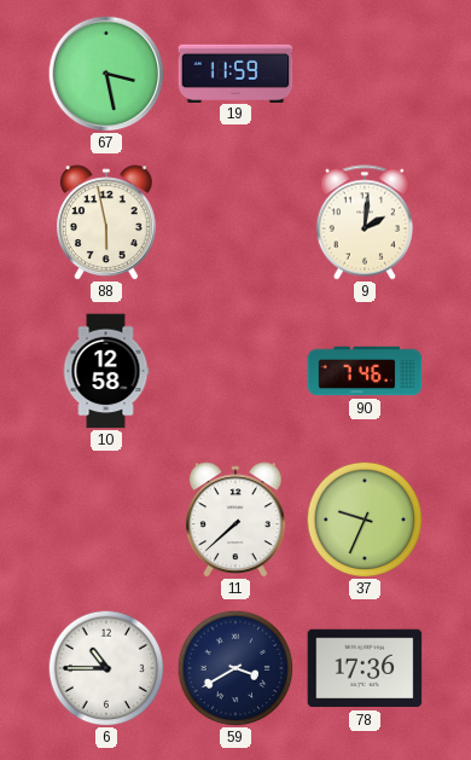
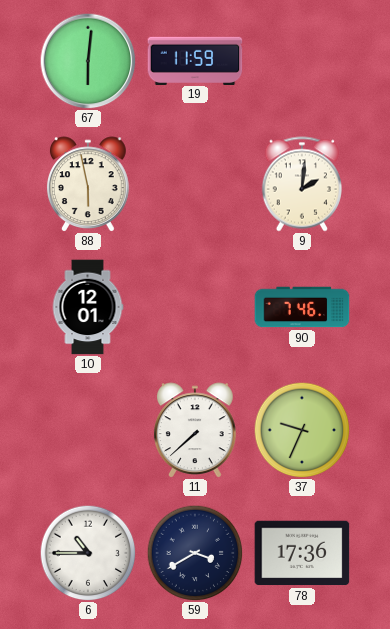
67: 3:28 -> 6:01
10: 12:58 -> 12:01
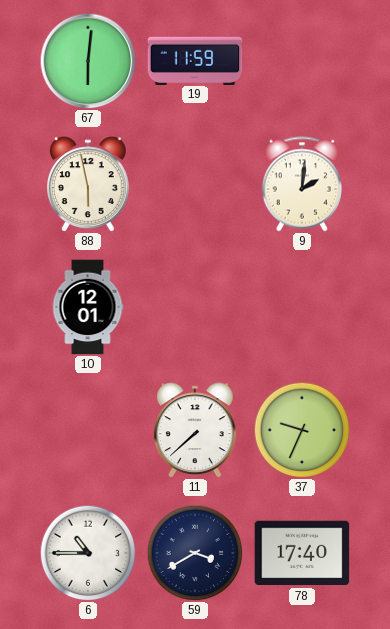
90: 7:46 -> none
78: 17:36 -> 17:40
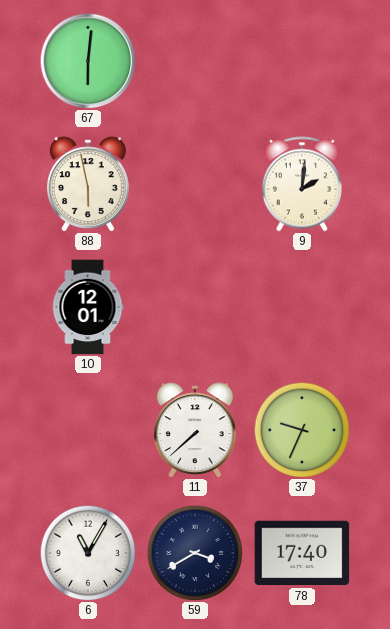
19: 11:59 -> none
6: 10:45 -> 11:05
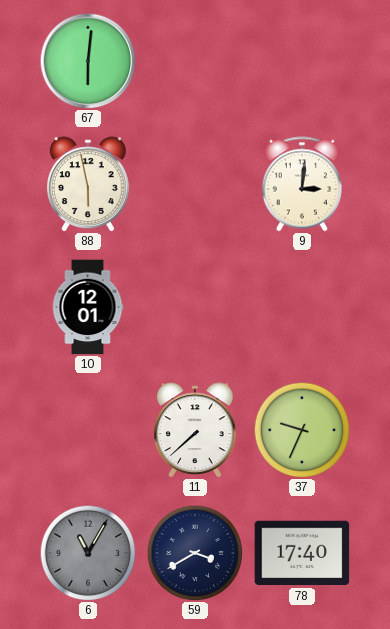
9: 2:01 -> 3:01
6 dial: white -> grey
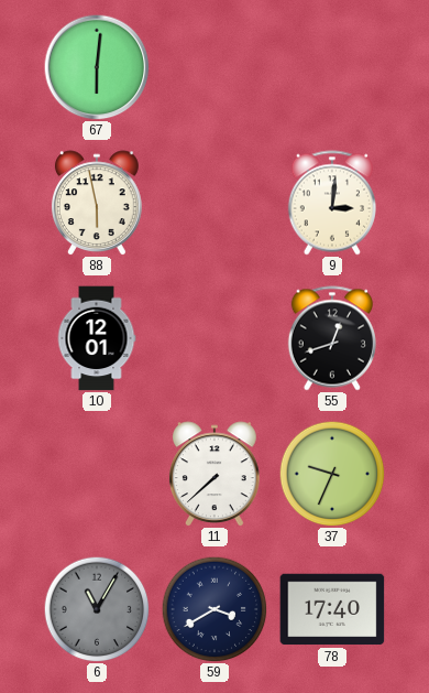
55: none -> 12:42
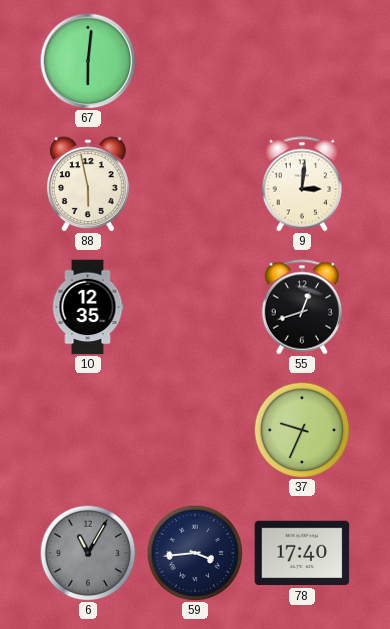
10: 12:01 -> 12:35
11: 7:38 -> none
59: 3:40 -> 3:44
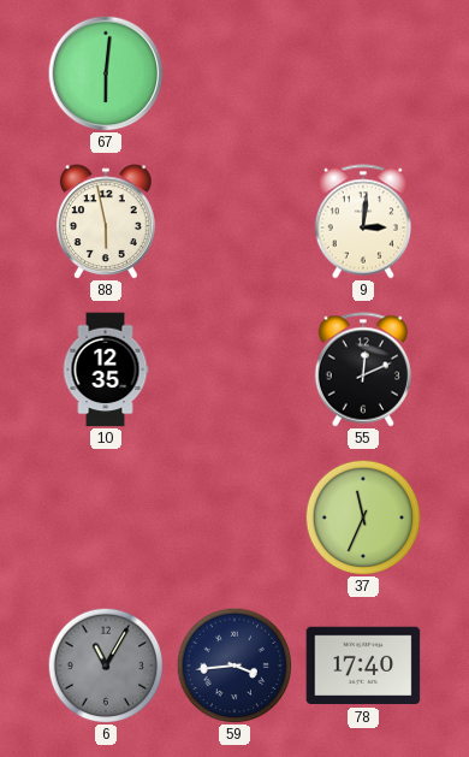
55: 12:42 -> 12:11
37: 9:34 -> 11:34
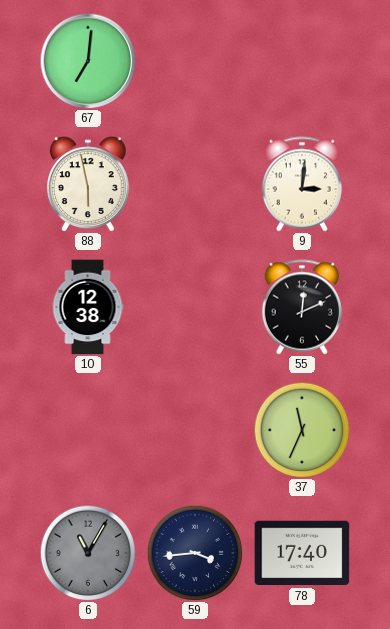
67: 6:01 -> 7:01
10: 12:35 -> 12:38
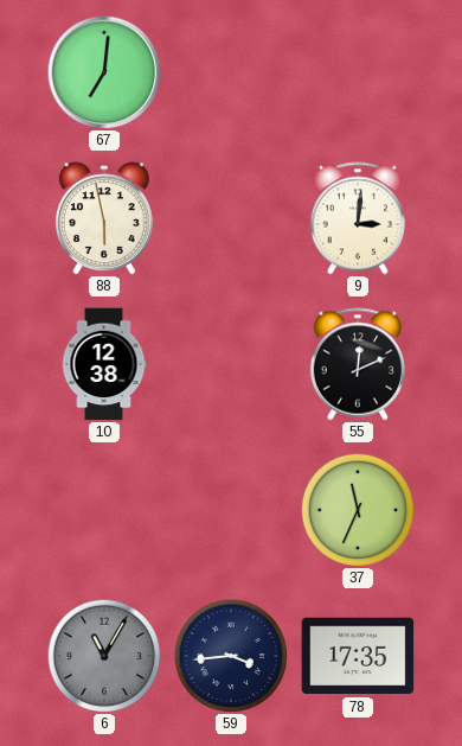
78: 17:40 -> 17:35
